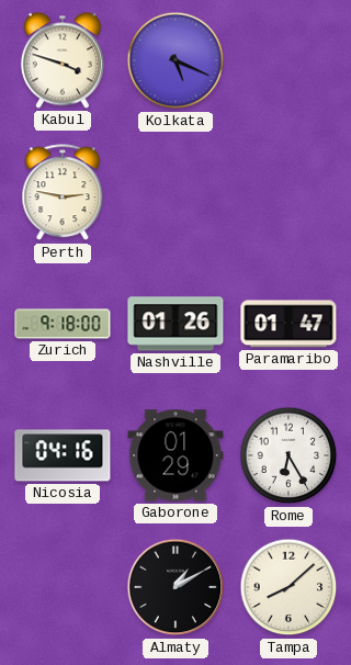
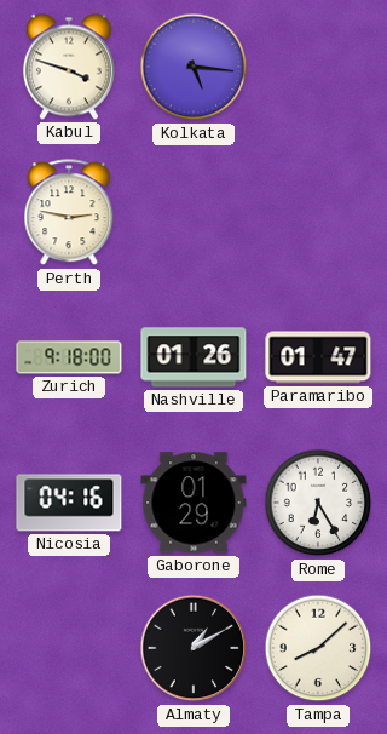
Kolkata: 5:19 -> 5:16
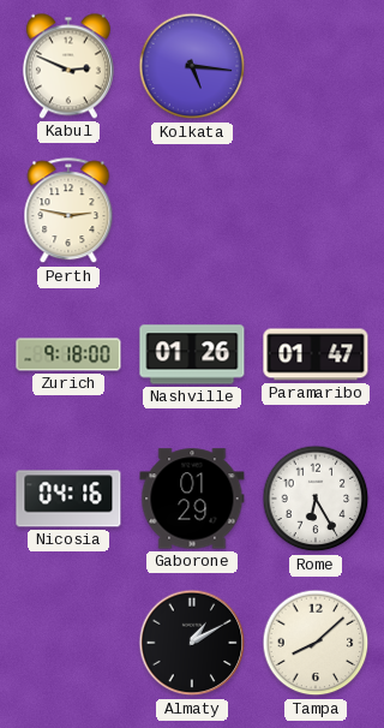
Kabul: 3:48 -> 2:49
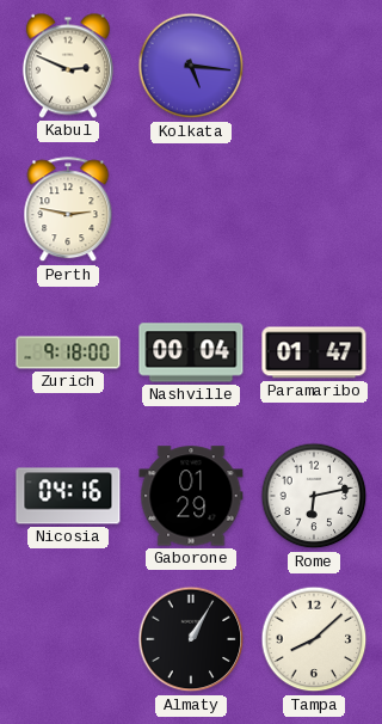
Nashville: 01:26 -> 00:04
Rome: 6:25 -> 6:13
Almaty: 1:10 -> 1:05
